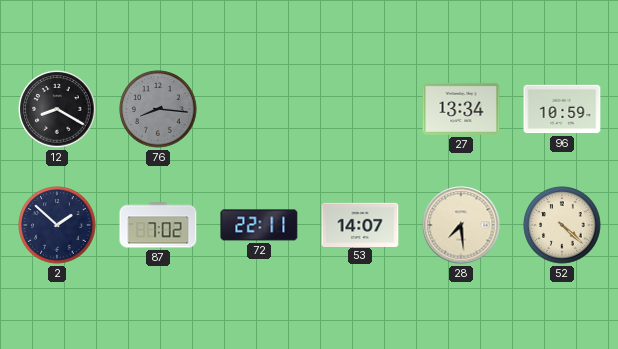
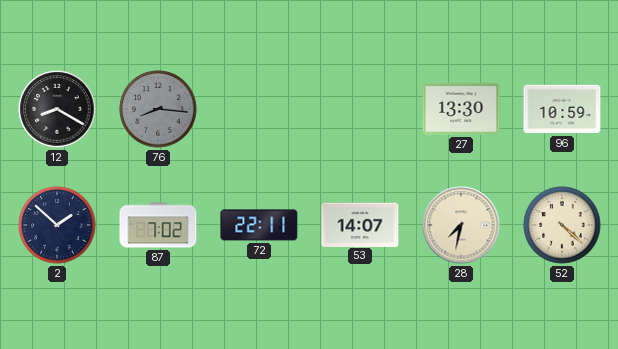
27: 13:34 -> 13:30
28: 7:29 -> 7:32
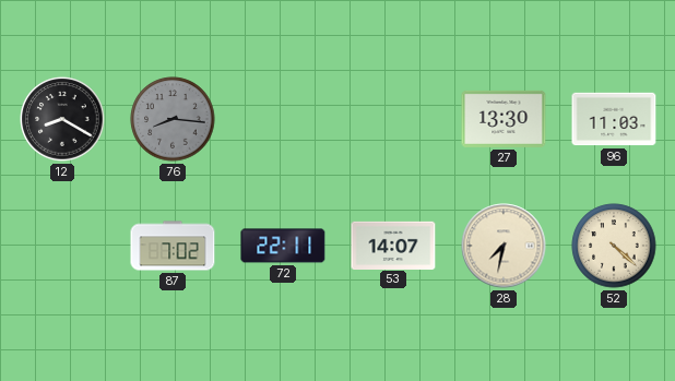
96: 10:59 -> 11:03
2: 1:52 -> none
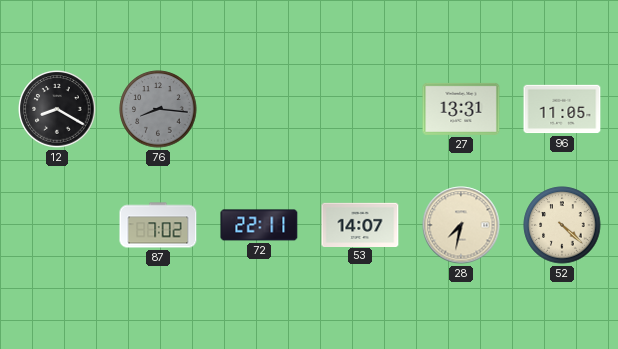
27: 13:30 -> 13:31
96: 11:03 -> 11:05
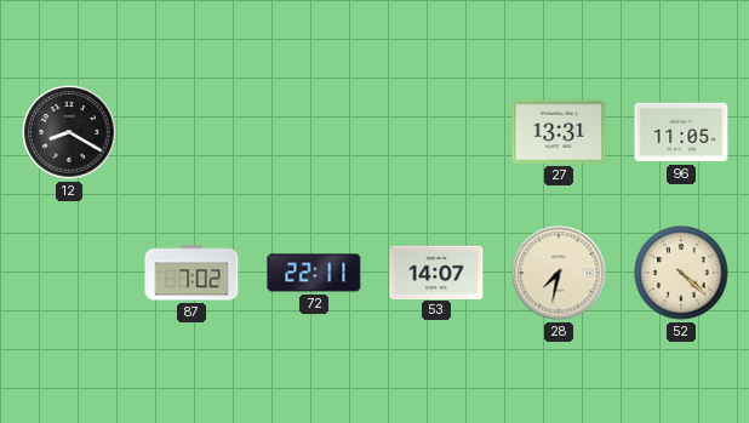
76: 8:16 -> none
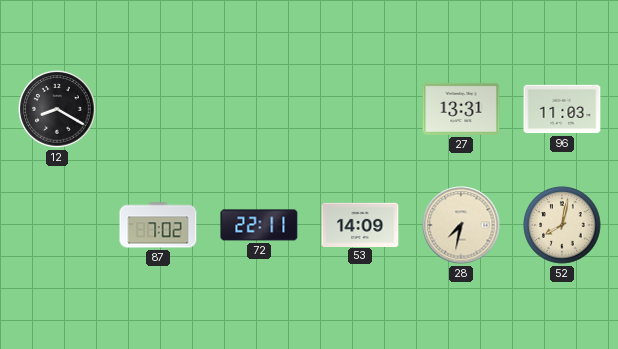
96: 11:05 -> 11:03
53: 14:07 -> 14:09
52: 4:22 -> 8:02
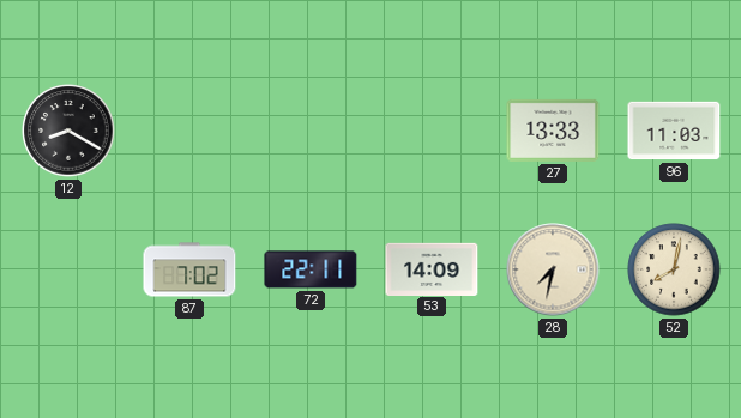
27: 13:31 -> 13:33
